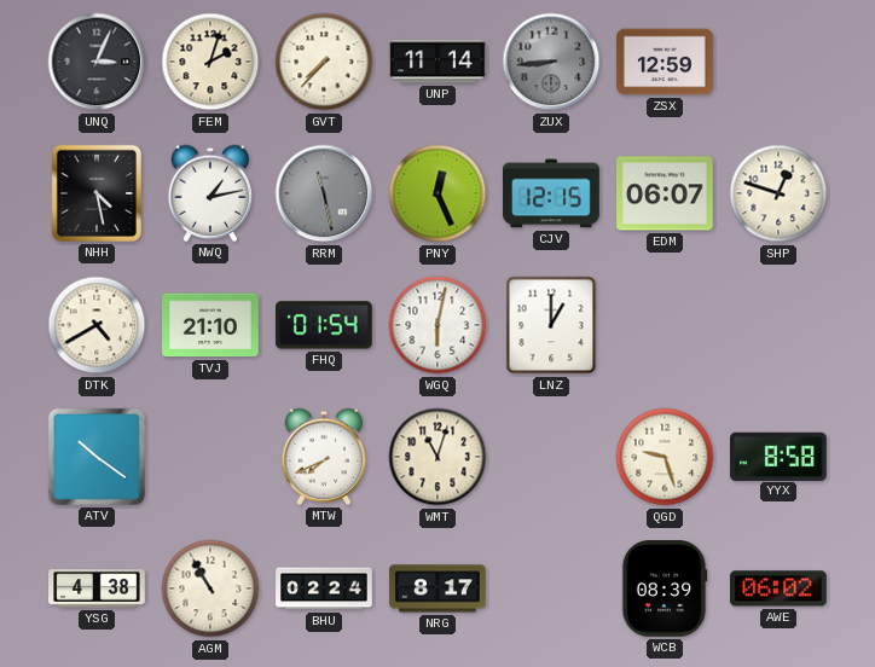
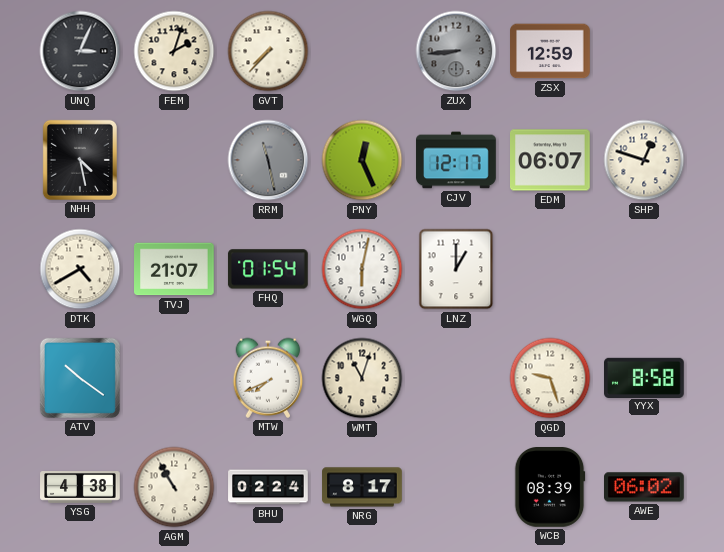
UNP: 11:14 -> none
NWQ: 1:13 -> none
CJV: 12:15 -> 12:17
TVJ: 21:10 -> 21:07
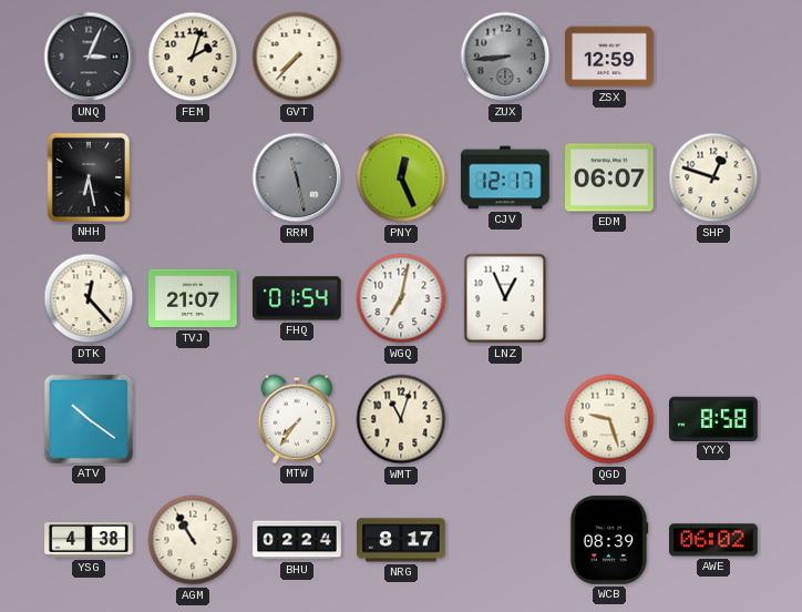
NHH: 4:28 -> 6:28
DTK: 4:40 -> 12:23
WGQ: 6:02 -> 7:02
LNZ: 1:00 -> 12:56
MTW: 7:41 -> 7:36
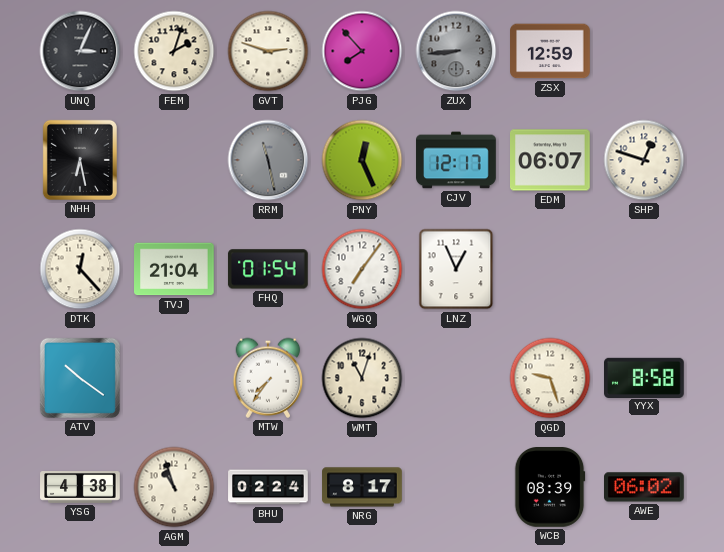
GVT: 7:37 -> 2:48
PJG: none -> 7:53
TVJ: 21:07 -> 21:04
WGQ: 7:02 -> 7:06
AGM: 10:55 -> 10:57
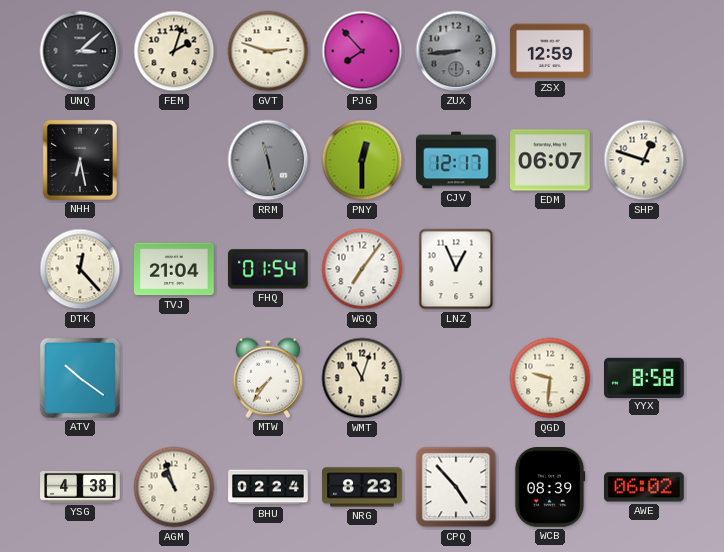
UNQ: 3:04 -> 3:08
PNY: 12:26 -> 12:30
QGD: 9:27 -> 9:31
NRG: 8:17 -> 8:23
CPQ: none -> 4:53
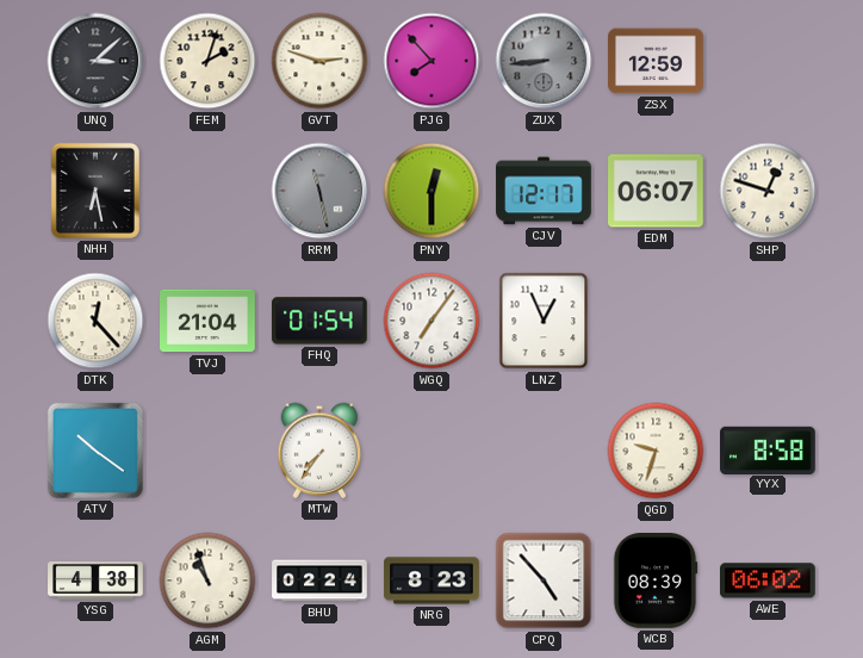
WMT: 11:03 -> none
QGD: 9:31 -> 9:33
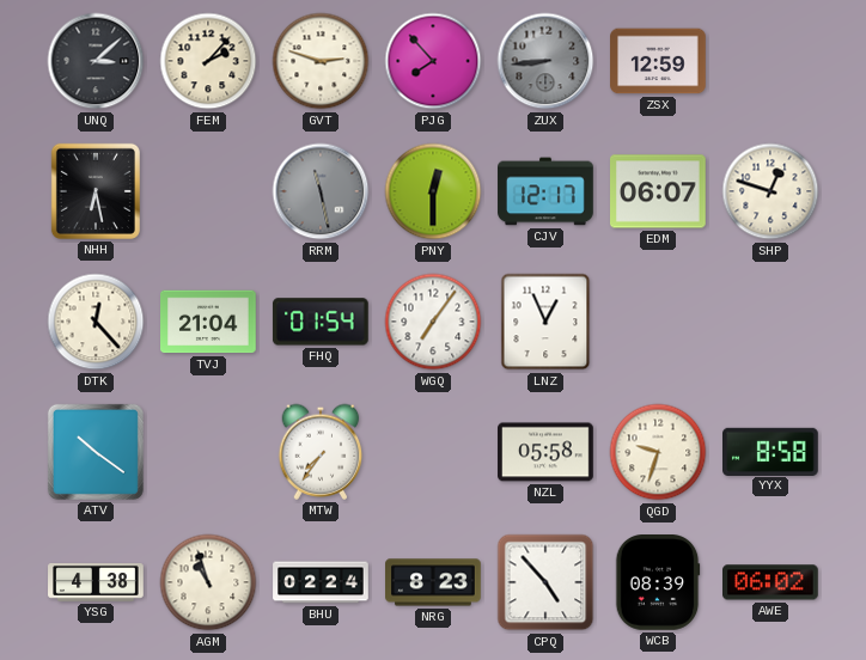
FEM: 2:03 -> 2:07
NZL: none -> 05:58
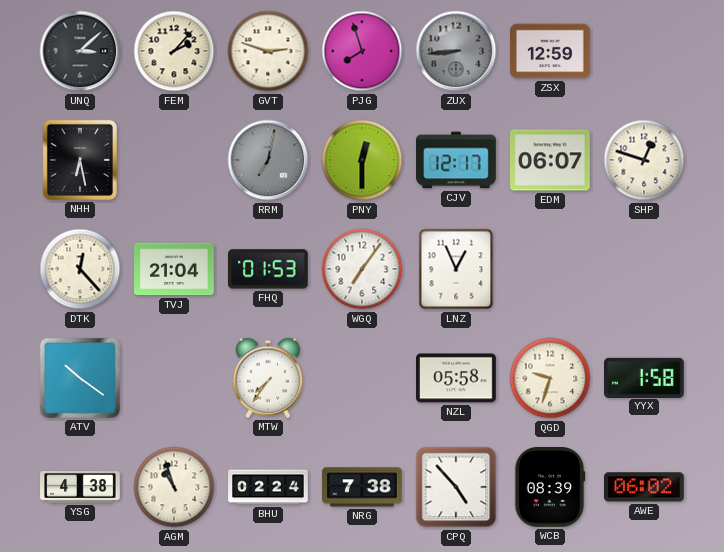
PJG: 7:53 -> 7:57
RRM: 11:28 -> 7:02
FHQ: 01:54 -> 01:53
YYX: 8:58 -> 1:58
NRG: 8:23 -> 7:38
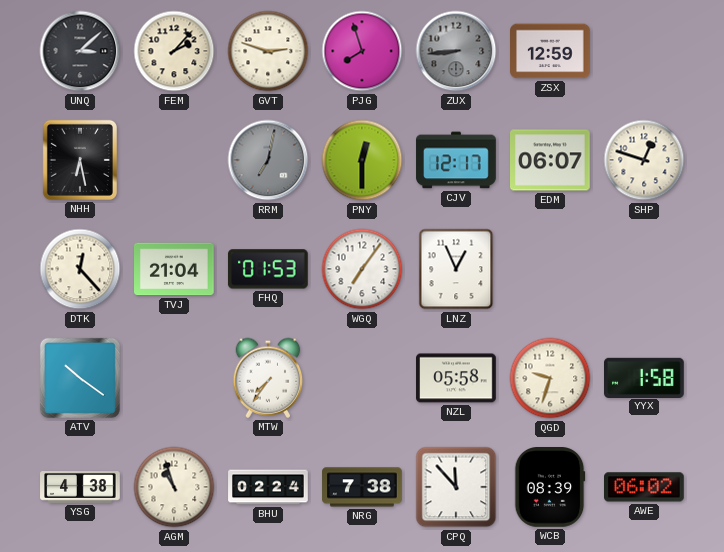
CPQ: 4:53 -> 11:53
